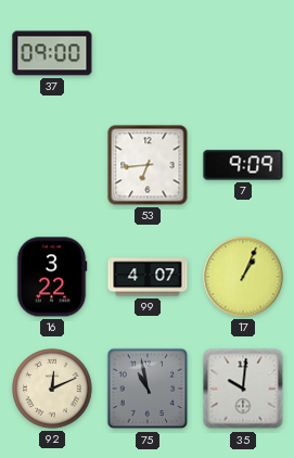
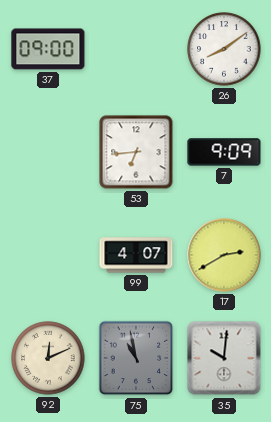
26: none -> 8:09
16: 3:22 -> none
17: 1:04 -> 2:40
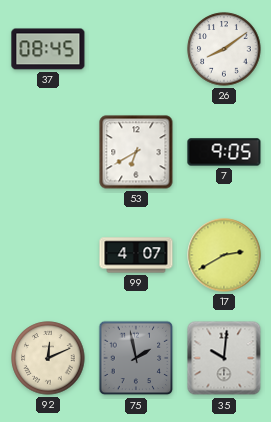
37: 09:00 -> 08:45
53: 6:44 -> 6:40
7: 9:09 -> 9:05
75: 10:58 -> 1:58
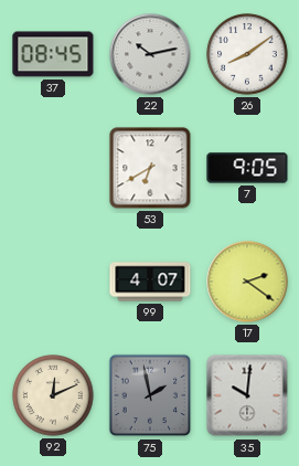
22: none -> 10:13
17: 2:40 -> 2:21
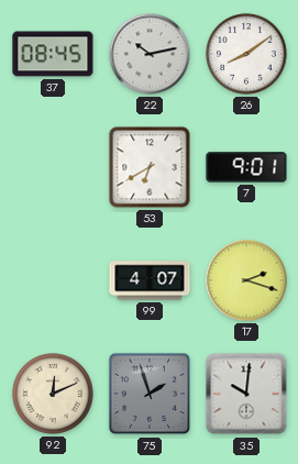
7: 9:05 -> 9:01
17: 2:21 -> 2:18
75: 1:58 -> 1:57
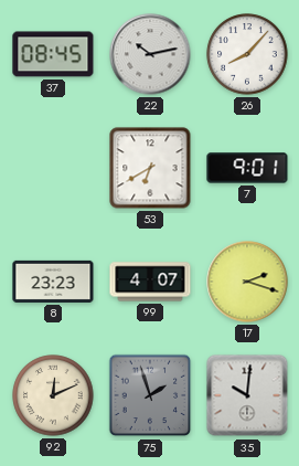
26: 8:09 -> 8:07
8: none -> 23:23
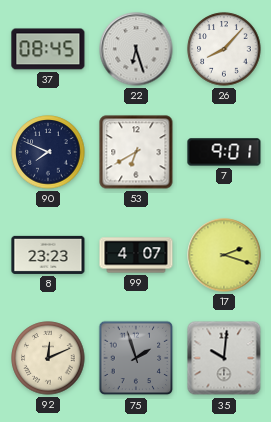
22: 10:13 -> 6:27
90: none -> 7:49
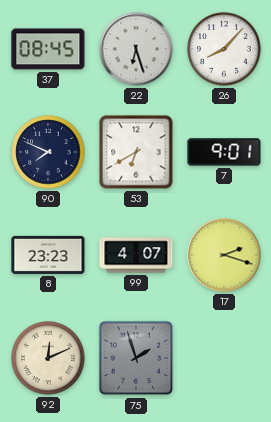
35: 10:01 -> none
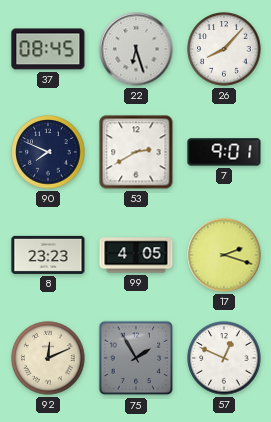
53: 6:40 -> 2:40
99: 4:07 -> 4:05
75: 1:57 -> 1:55
57: none -> 12:49
